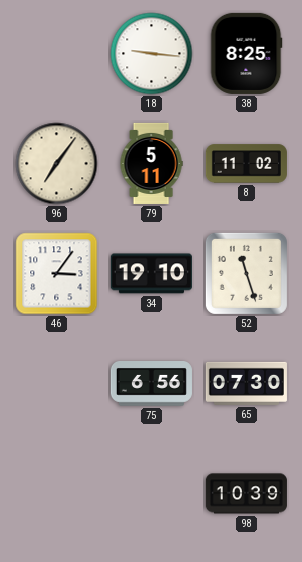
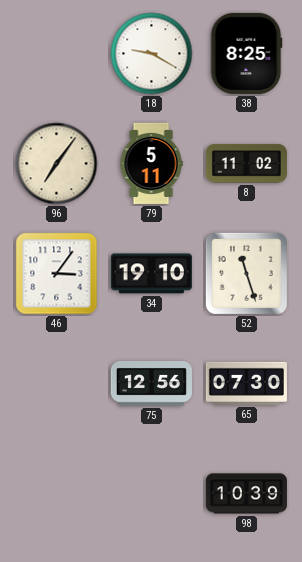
18: 9:16 -> 9:20
75: 6:56 -> 12:56
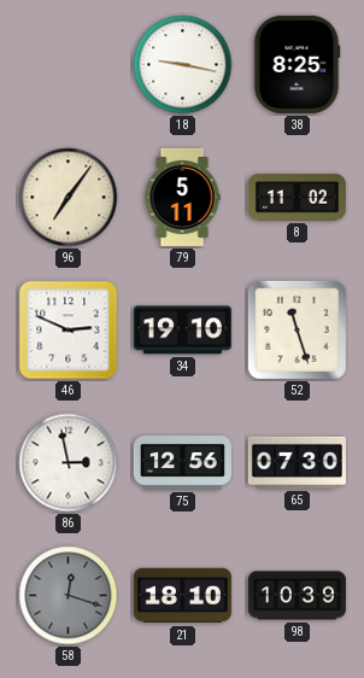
18: 9:20 -> 9:17
46: 3:06 -> 2:49
86: none -> 2:58
58: none -> 12:18
21: none -> 18:10
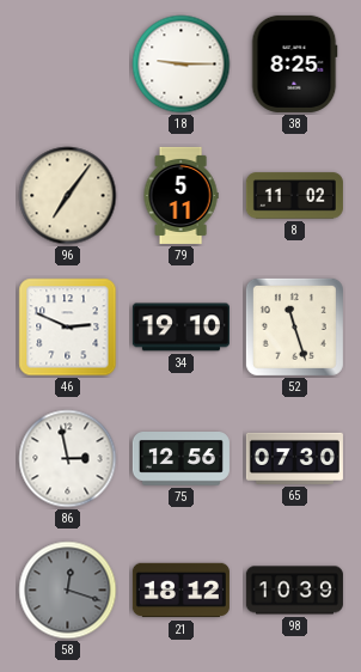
18: 9:17 -> 9:15
21: 18:10 -> 18:12
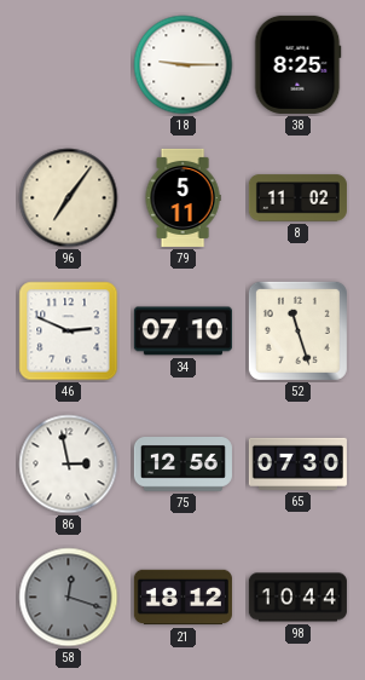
34: 19:10 -> 07:10
98: 10:39 -> 10:44
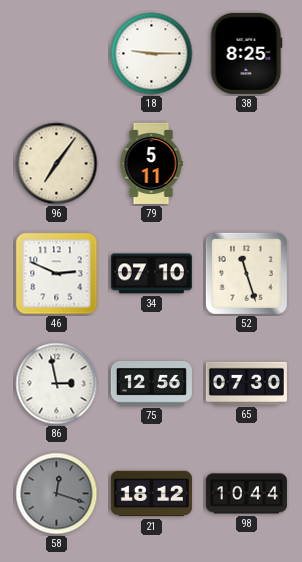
8: 11:02 -> none
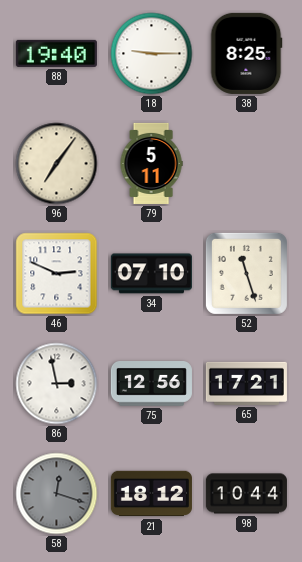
88: none -> 19:40
65: 07:30 -> 17:21
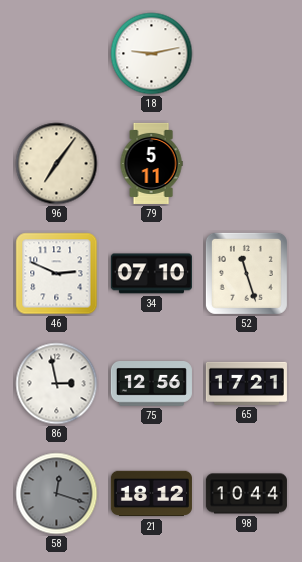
88: 19:40 -> none
18: 9:15 -> 9:13
38: 8:25 -> none
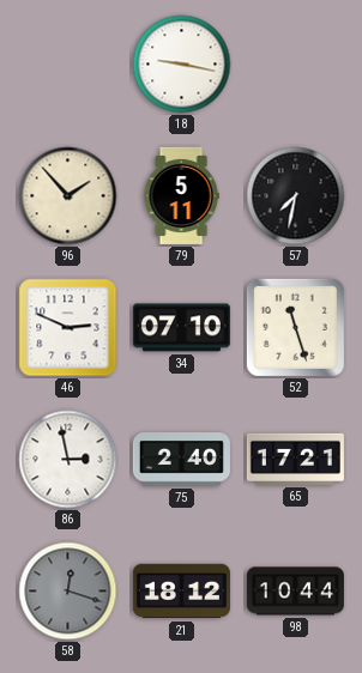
18: 9:13 -> 9:17
96: 7:06 -> 1:53
57: none -> 7:32
75: 12:56 -> 2:40
